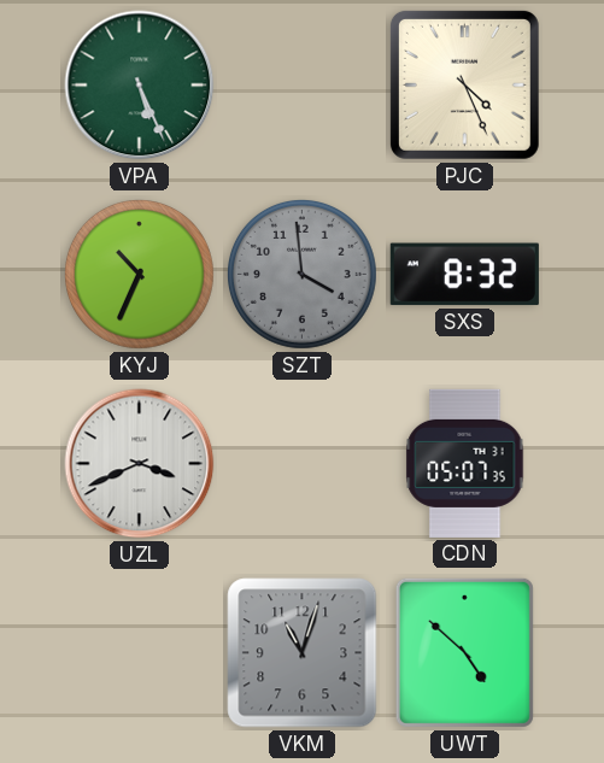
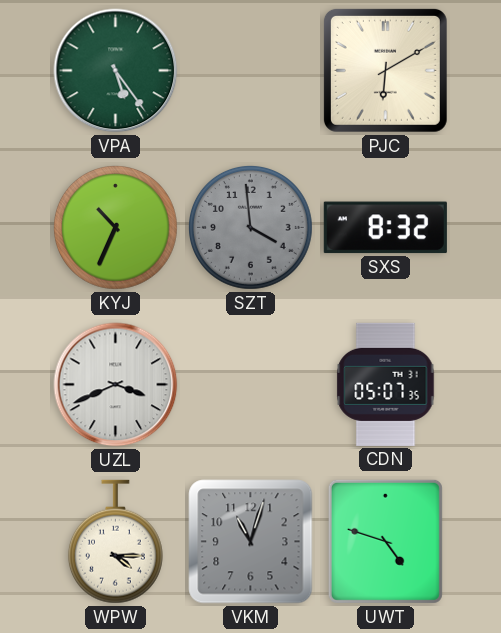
VPA: 5:26 -> 5:24
PJC: 4:26 -> 6:10
WPW: none -> 4:15
UWT: 4:52 -> 4:48
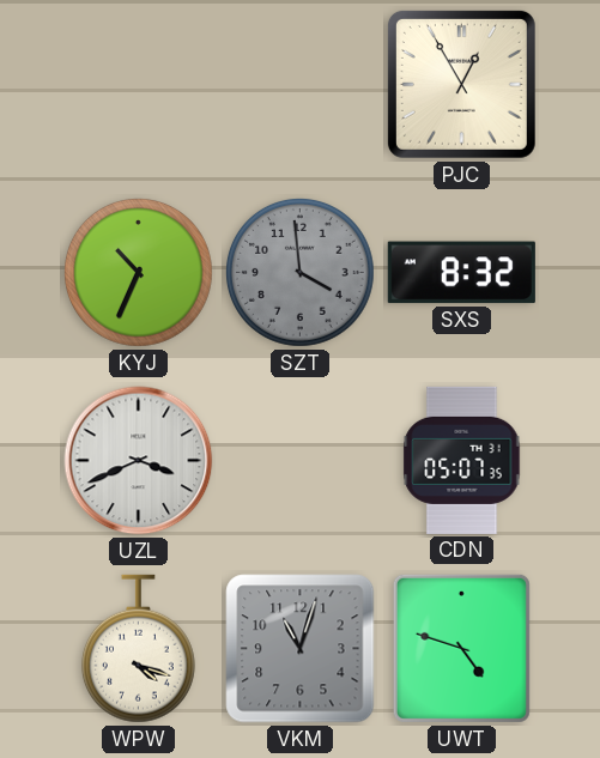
VPA: 5:24 -> none
PJC: 6:10 -> 12:55
WPW: 4:15 -> 4:18
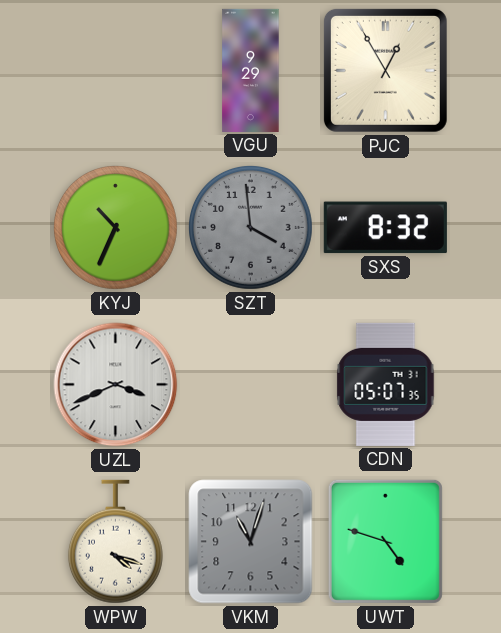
VGU: none -> 9:29
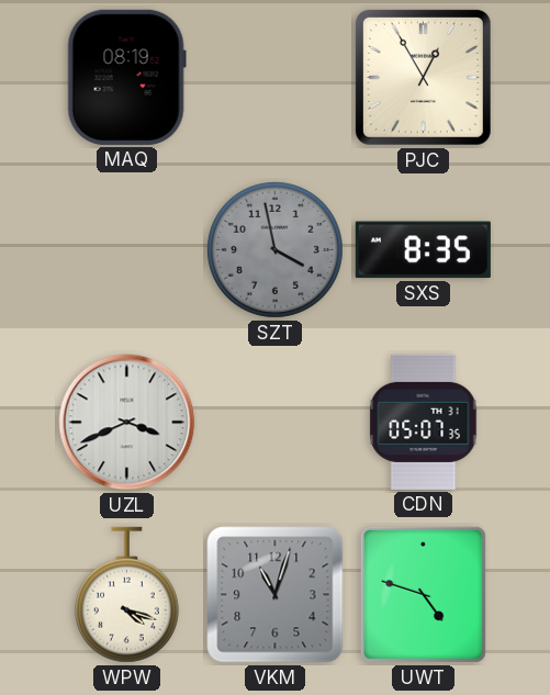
MAQ: none -> 08:19
VGU: 9:29 -> none
KYJ: 10:34 -> none
SZT: 3:59 -> 3:58
SXS: 8:32 -> 8:35
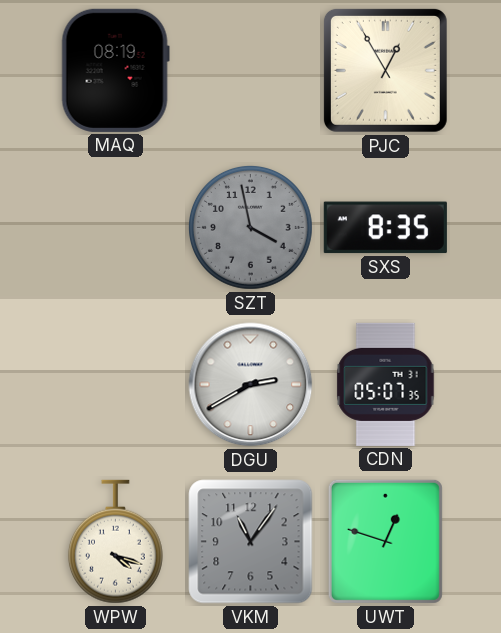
UZL: 3:41 -> none
DGU: none -> 2:40
VKM: 11:03 -> 11:06
UWT: 4:48 -> 12:48
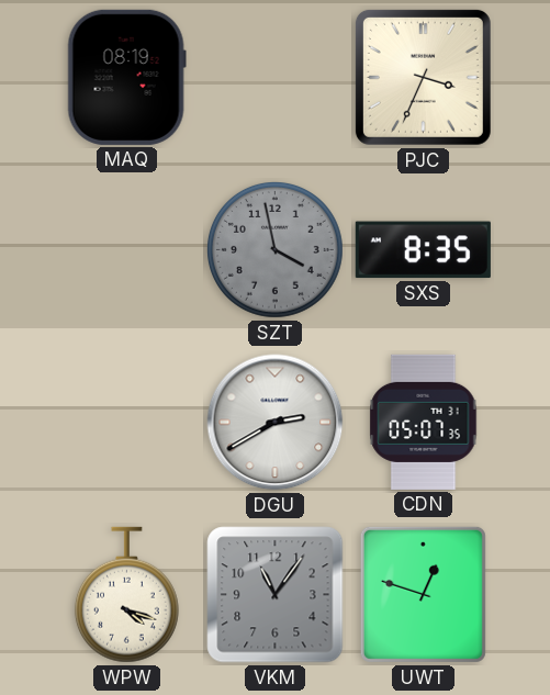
PJC: 12:55 -> 3:34
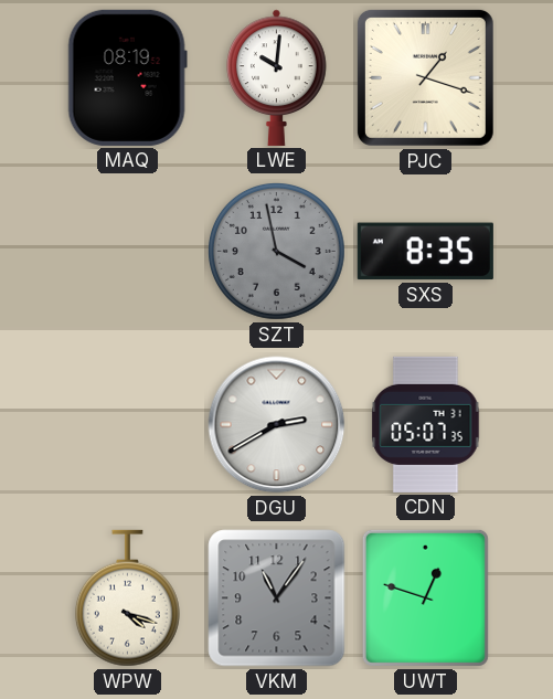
LWE: none -> 10:01
PJC: 3:34 -> 1:18
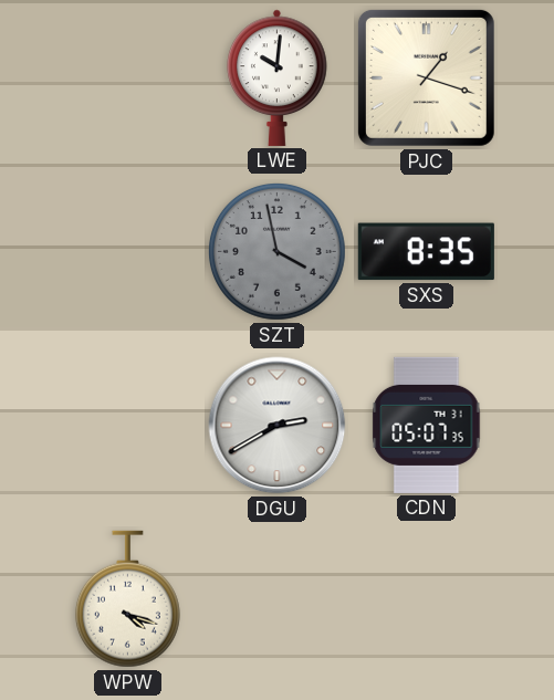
MAQ: 08:19 -> none
VKM: 11:06 -> none
UWT: 12:48 -> none
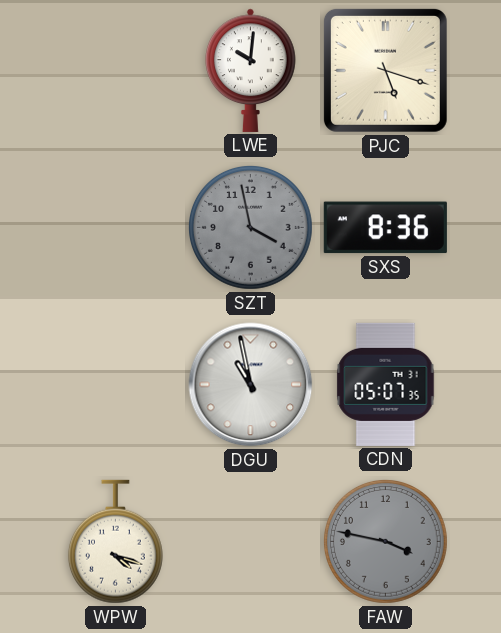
PJC: 1:18 -> 5:18
SXS: 8:35 -> 8:36
DGU: 2:40 -> 10:58
FAW: none -> 3:47
